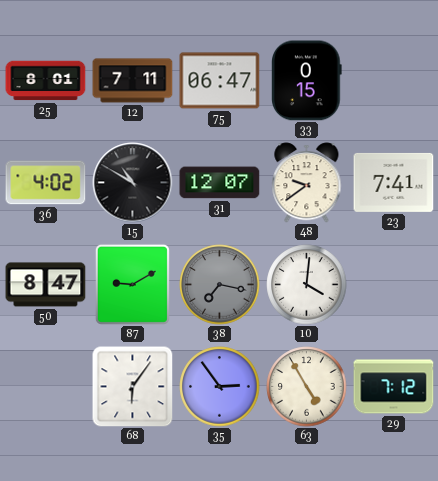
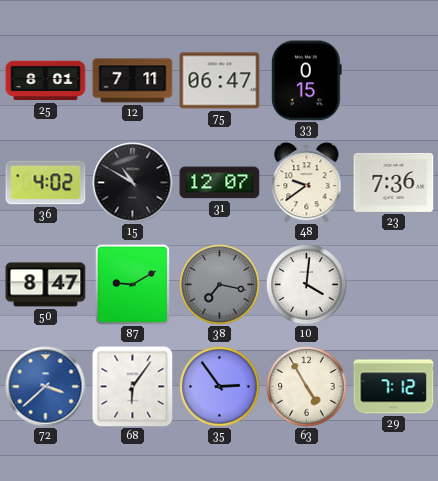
23: 7:41 -> 7:36
72: none -> 3:38
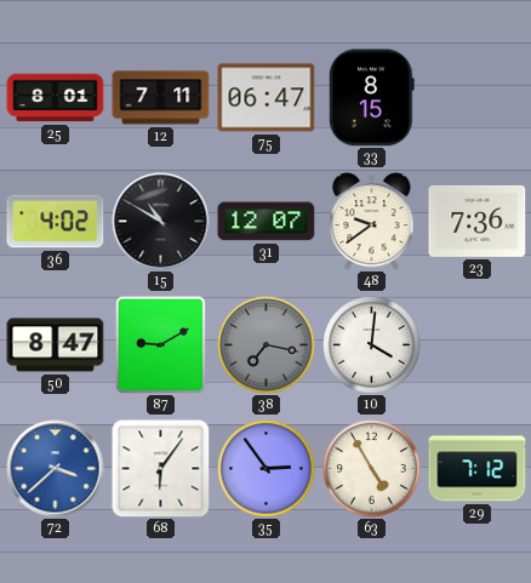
33: 0:15 -> 8:15
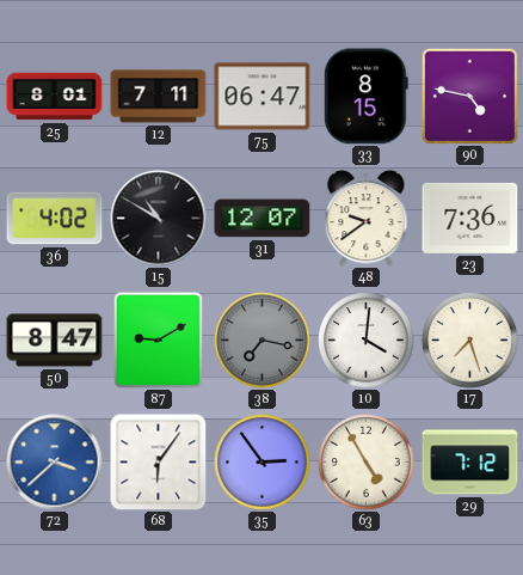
90: none -> 4:47
17: none -> 7:27
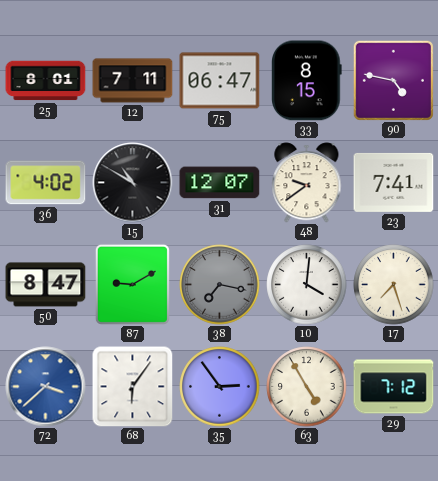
23: 7:36 -> 7:41
